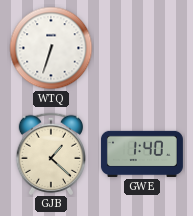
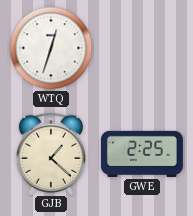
WTQ: 6:33 -> 12:33
GWE: 1:40 -> 2:25
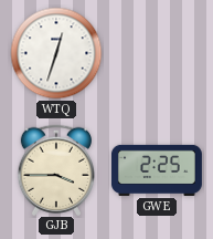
GJB: 1:22 -> 3:45
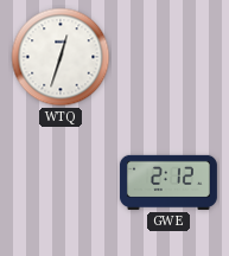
GJB: 3:45 -> none
GWE: 2:25 -> 2:12
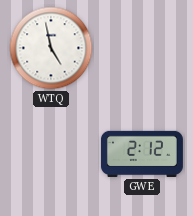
WTQ: 12:33 -> 4:58
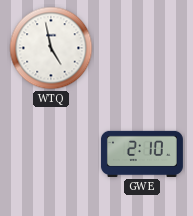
GWE: 2:12 -> 2:10
